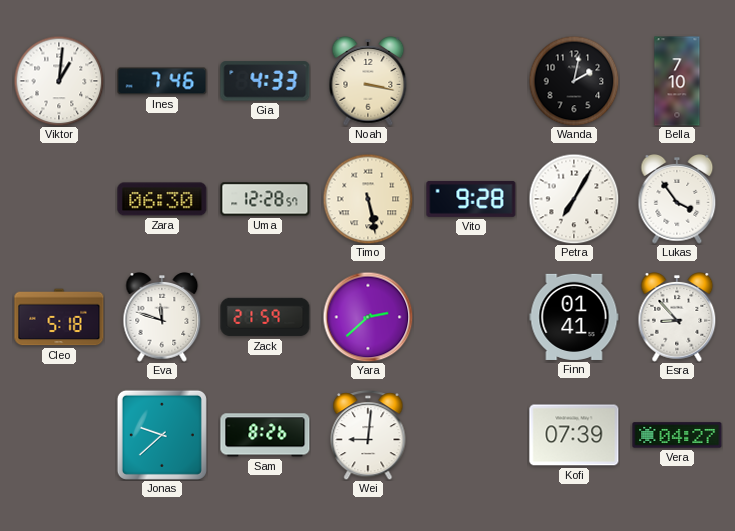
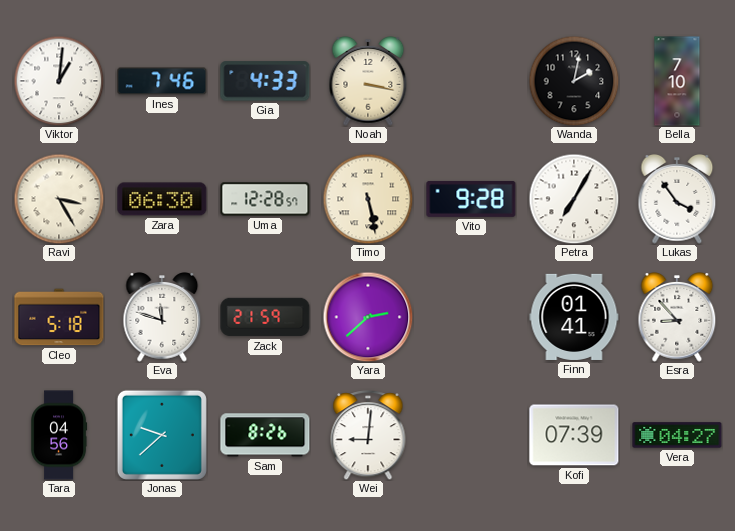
Ravi: none -> 3:25
Tara: none -> 04:56
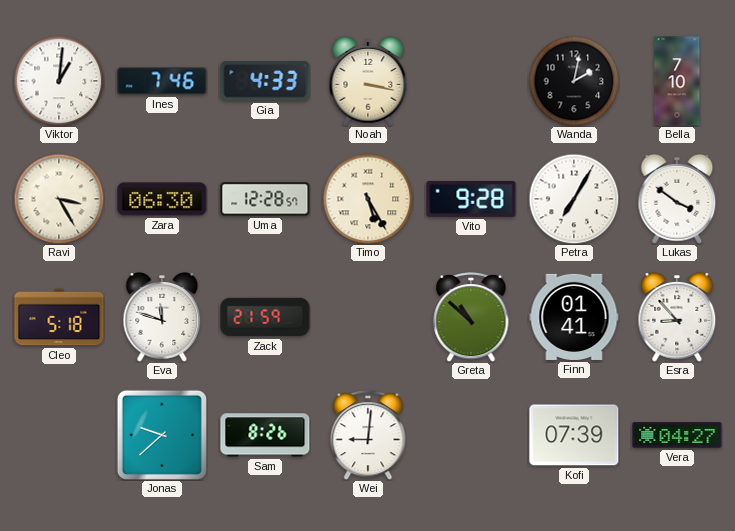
Timo: 5:28 -> 5:25
Lukas: 3:54 -> 3:51
Yara: 2:38 -> none
Greta: none -> 10:52
Tara: 04:56 -> none
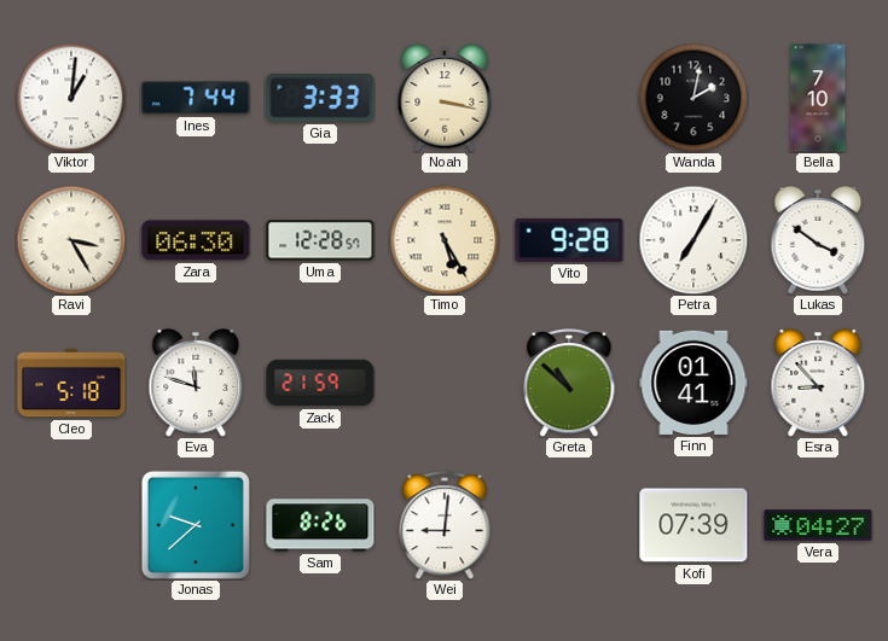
Ines: 7:46 -> 7:44
Gia: 4:33 -> 3:33
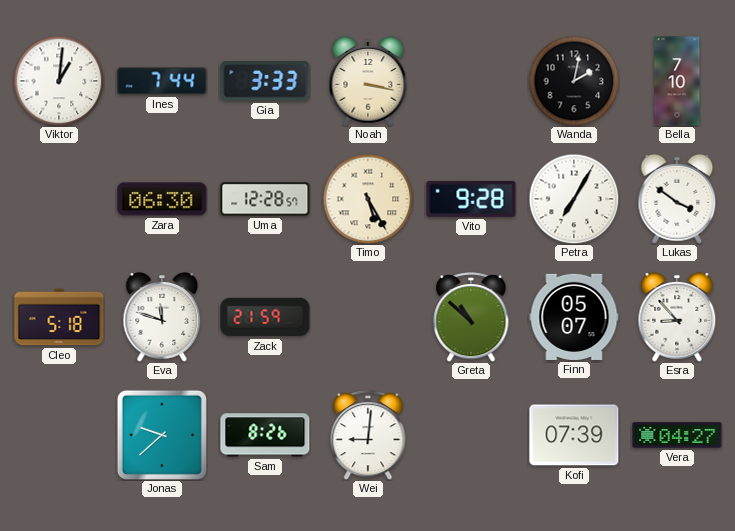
Ravi: 3:25 -> none
Finn: 01:41 -> 05:07
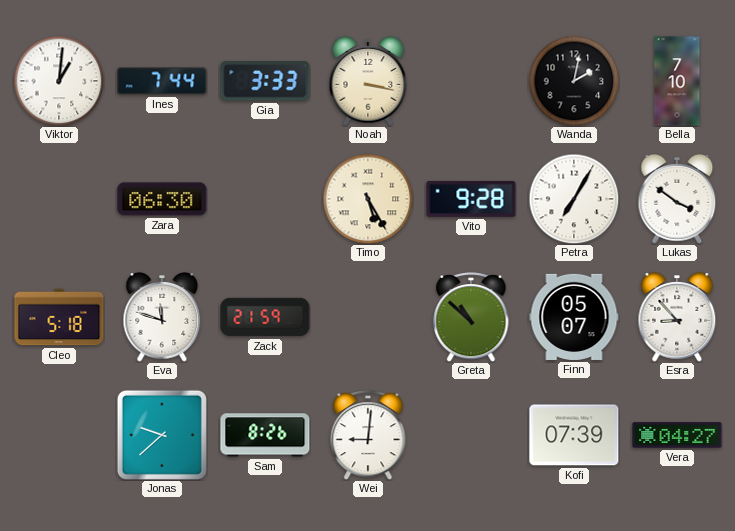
Uma: 12:28 -> none
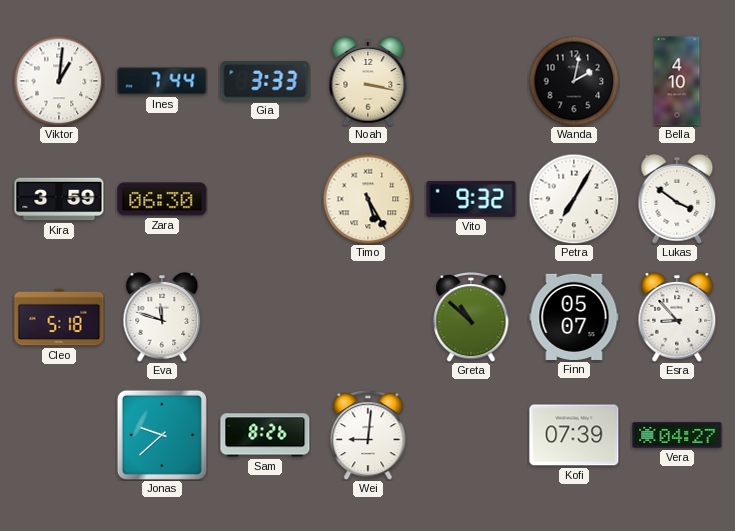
Bella: 7:10 -> 4:10
Kira: none -> 3:59
Vito: 9:28 -> 9:32
Zack: 21:59 -> none
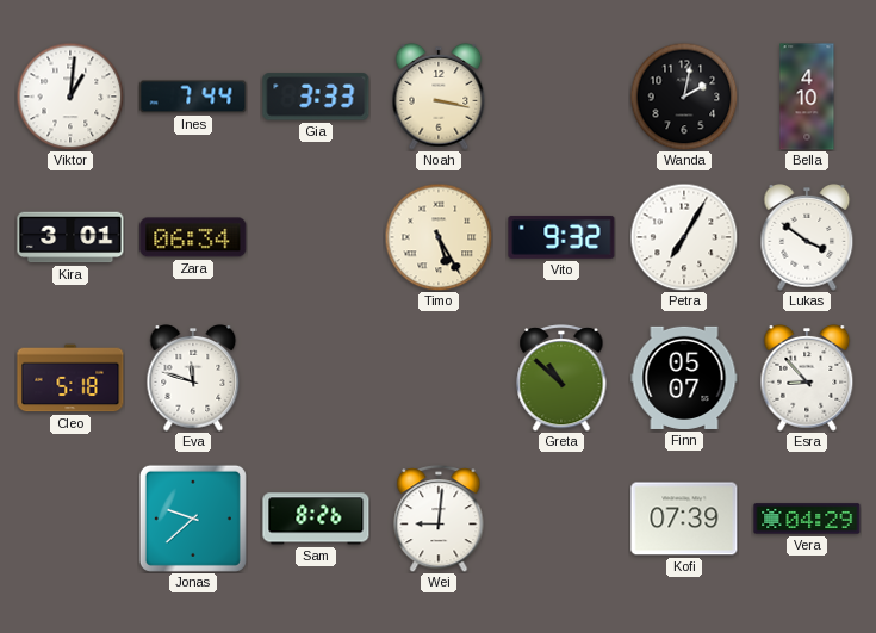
Kira: 3:59 -> 3:01
Zara: 06:30 -> 06:34
Vera: 04:27 -> 04:29
